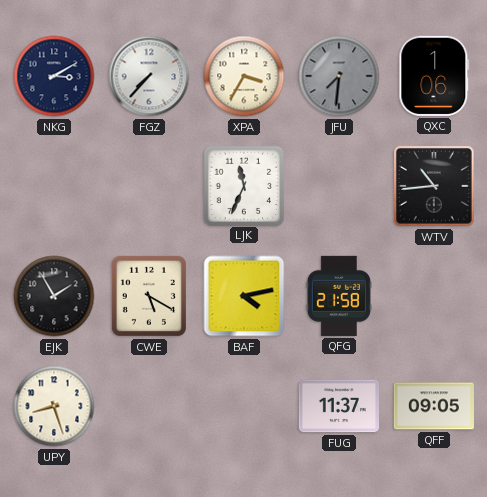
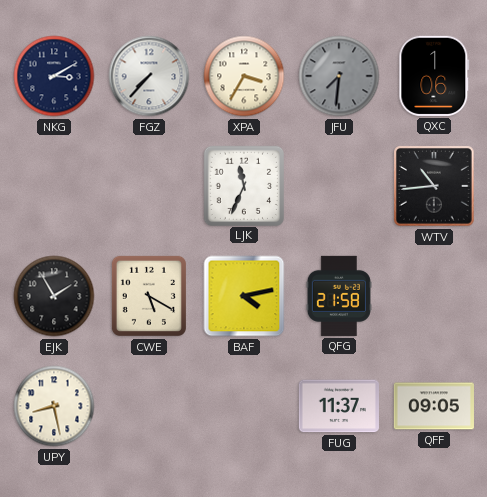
UPY: 8:27 -> 8:28
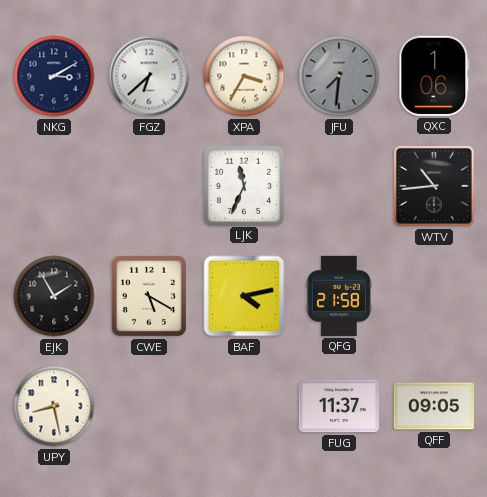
FGZ: 7:37 -> 6:38
